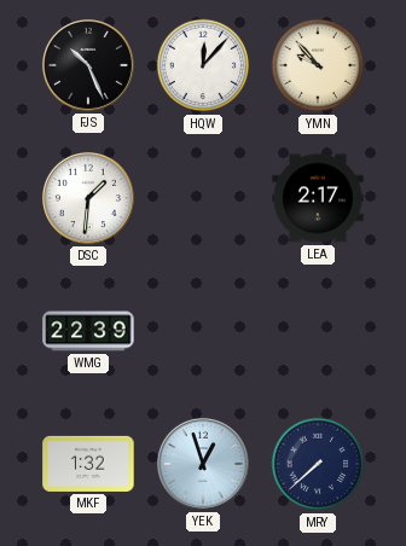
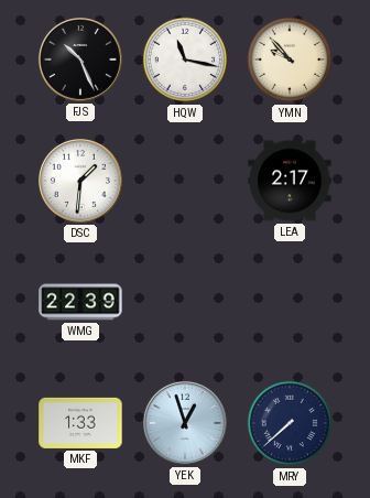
HQW: 12:07 -> 11:17
MKF: 1:32 -> 1:33
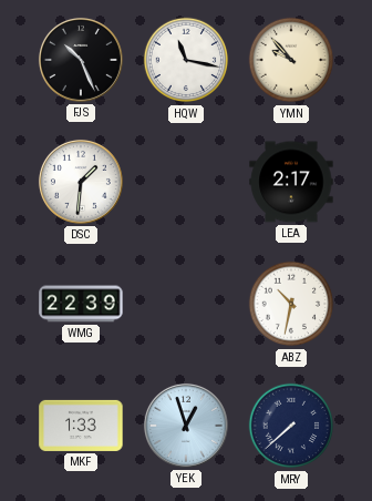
ABZ: none -> 10:32
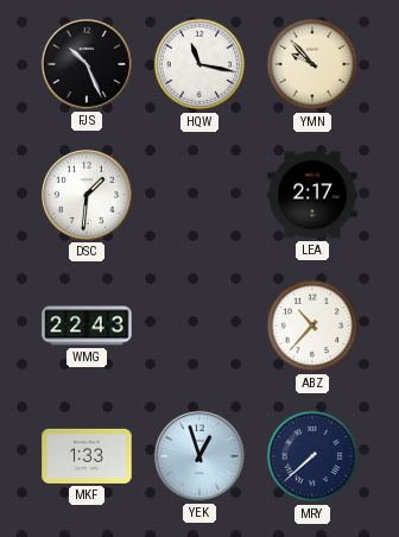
WMG: 22:39 -> 22:43
ABZ: 10:32 -> 10:37
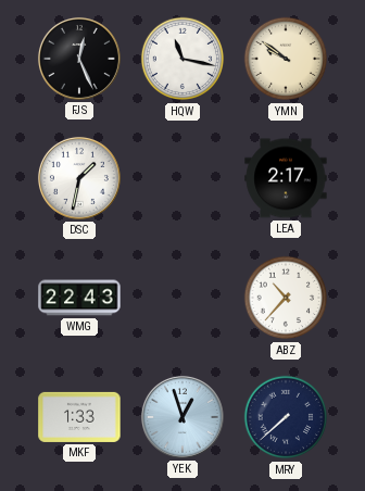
FJS: 10:26 -> 12:26
YMN: 9:53 -> 9:51
DSC: 1:31 -> 1:32
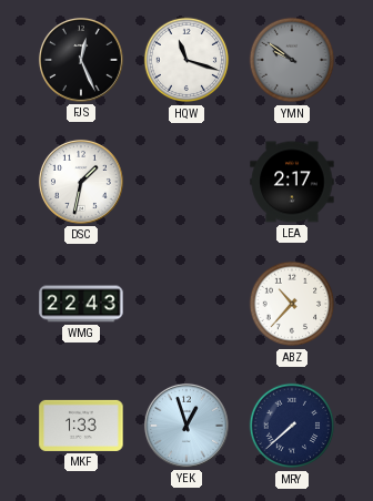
HQW: 11:17 -> 11:18
YMN dial: cream -> grey
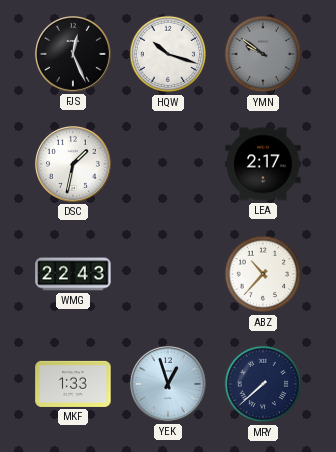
HQW: 11:18 -> 10:18
